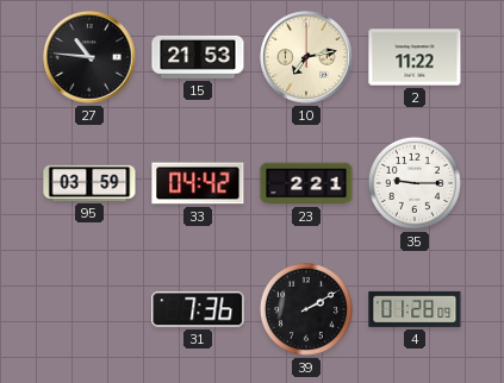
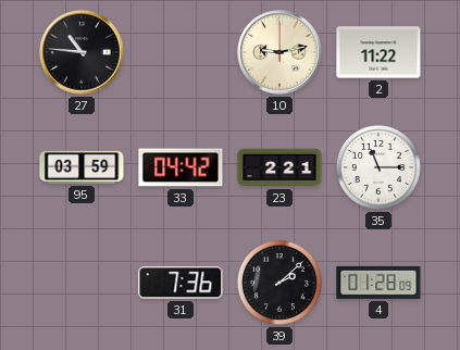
15: 21:53 -> none
10: 7:13 -> 9:13
35: 9:15 -> 11:15
39: 2:10 -> 2:08
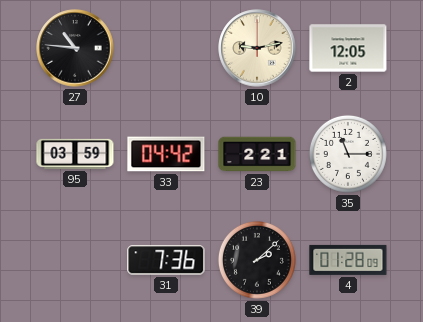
2: 11:22 -> 12:05
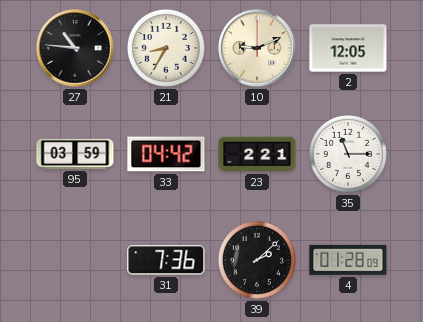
21: none -> 8:35
10: 9:13 -> 9:11
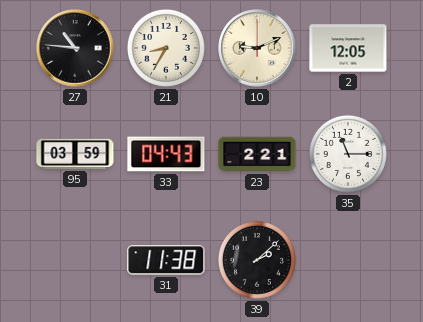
33: 04:42 -> 04:43
31: 7:36 -> 11:38
4: 01:28 -> none
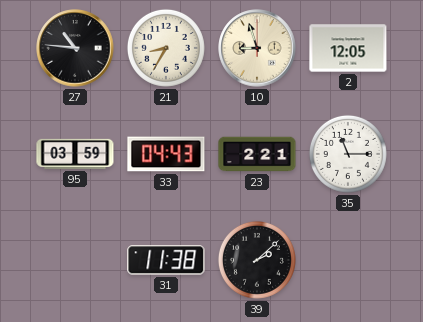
10: 9:11 -> 8:57
